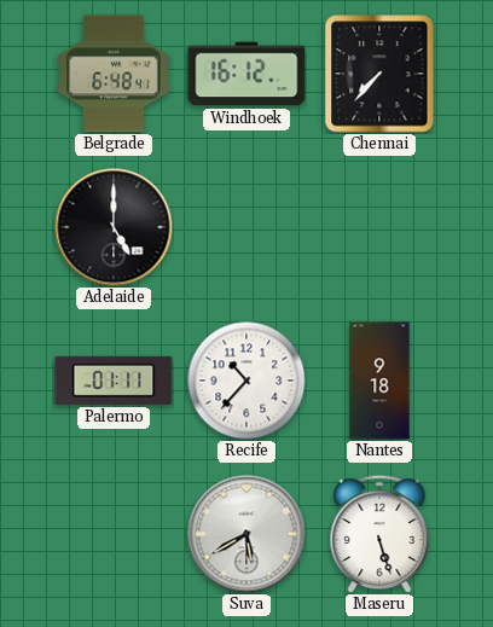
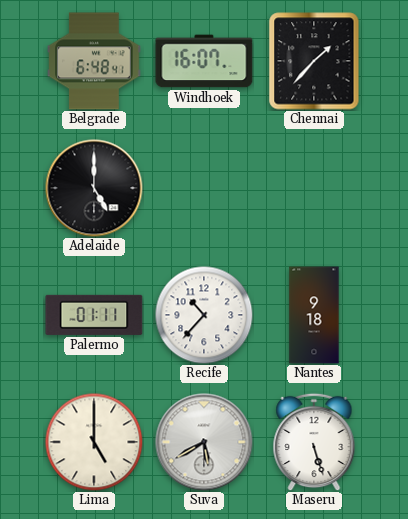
Windhoek: 16:12 -> 16:07
Chennai: 7:37 -> 1:37
Lima: none -> 5:00
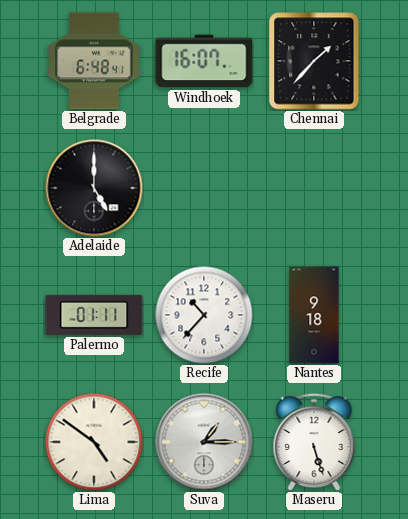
Lima: 5:00 -> 4:51
Suva: 5:40 -> 1:15
